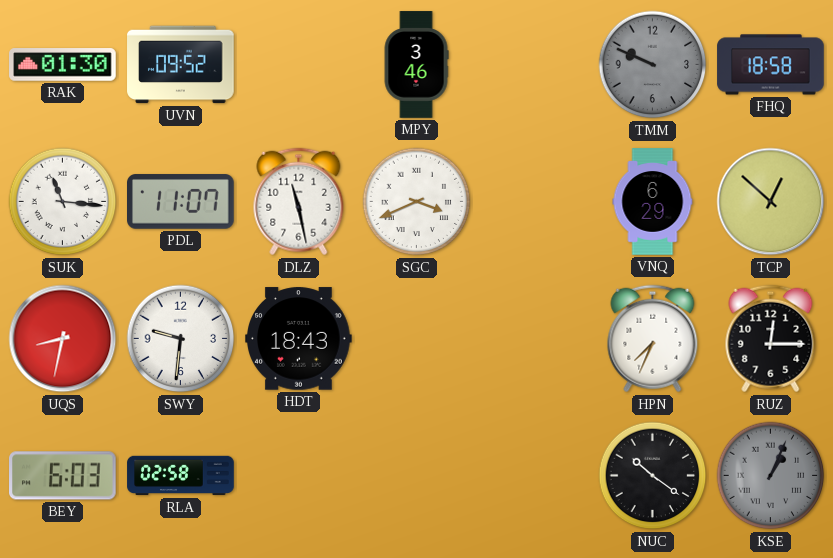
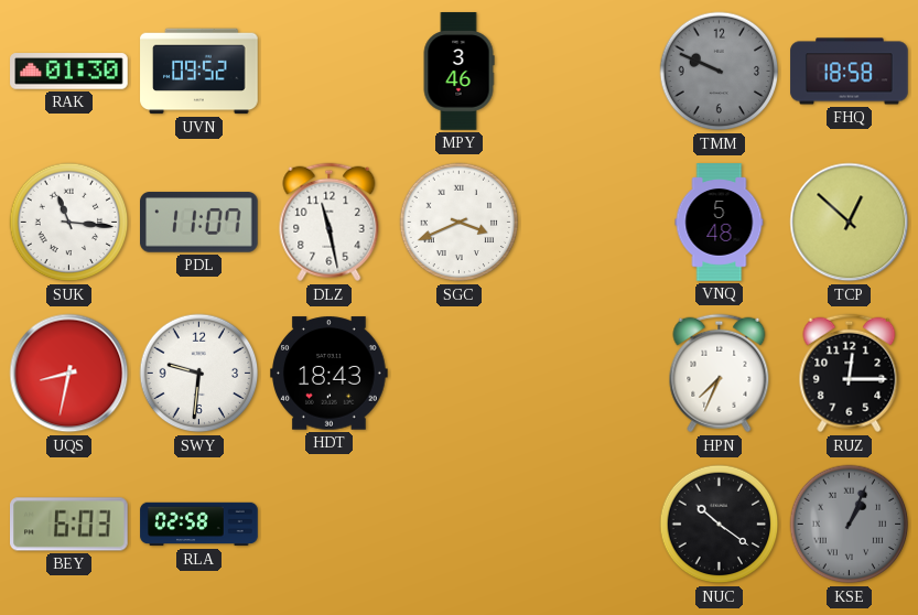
VNQ: 6:29 -> 5:48
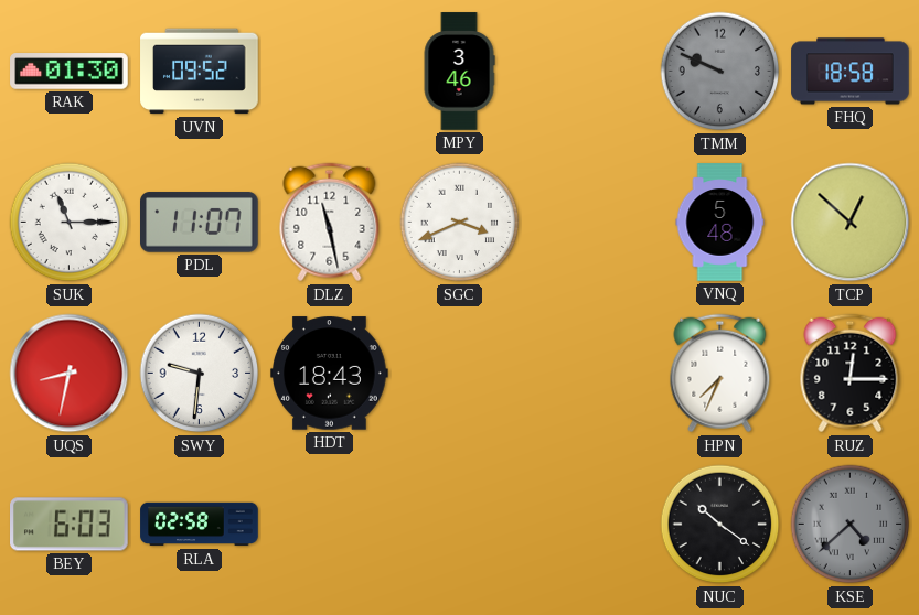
SUK: 11:16 -> 11:15
KSE: 1:04 -> 4:38
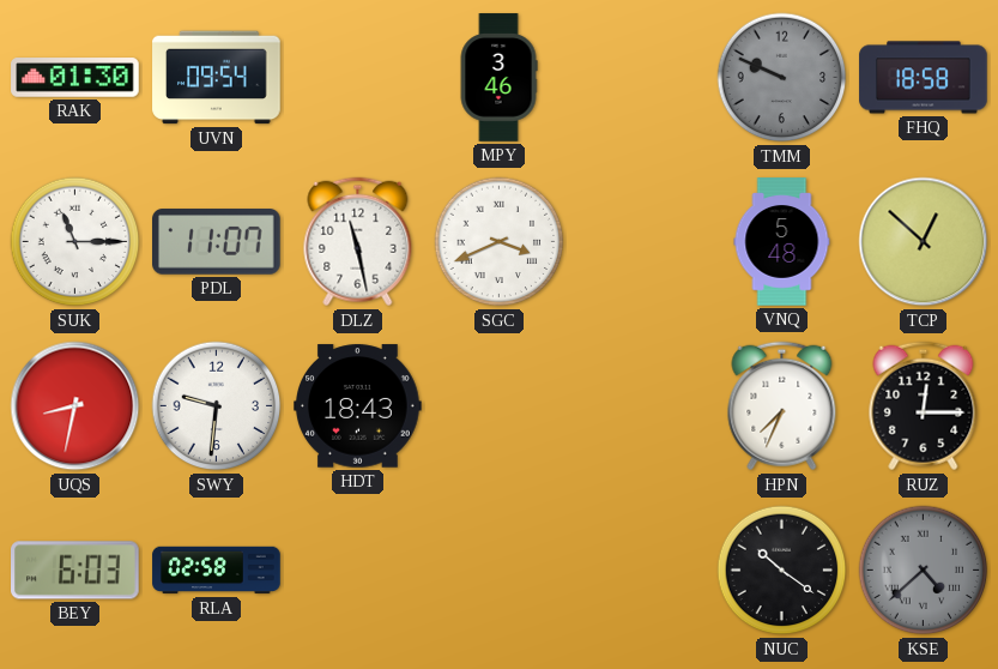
UVN: 09:52 -> 09:54
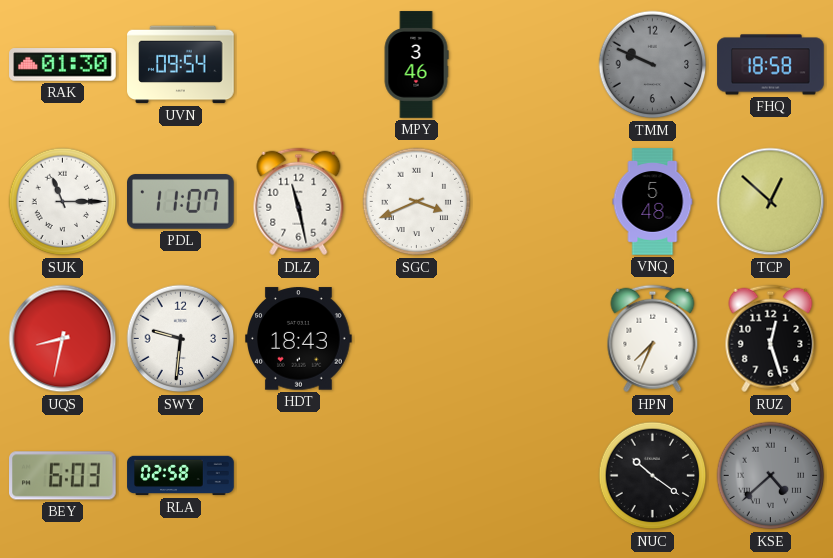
RUZ: 12:15 -> 12:27
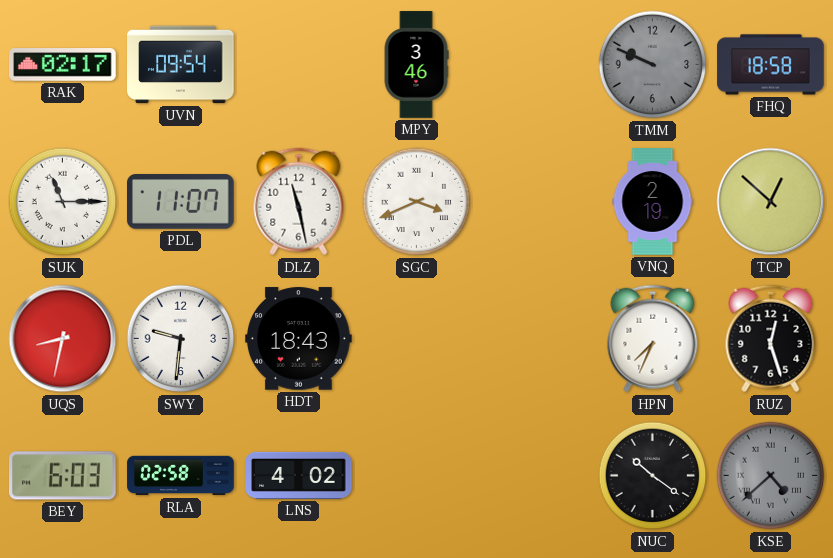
RAK: 01:30 -> 02:17
VNQ: 5:48 -> 2:19
LNS: none -> 4:02
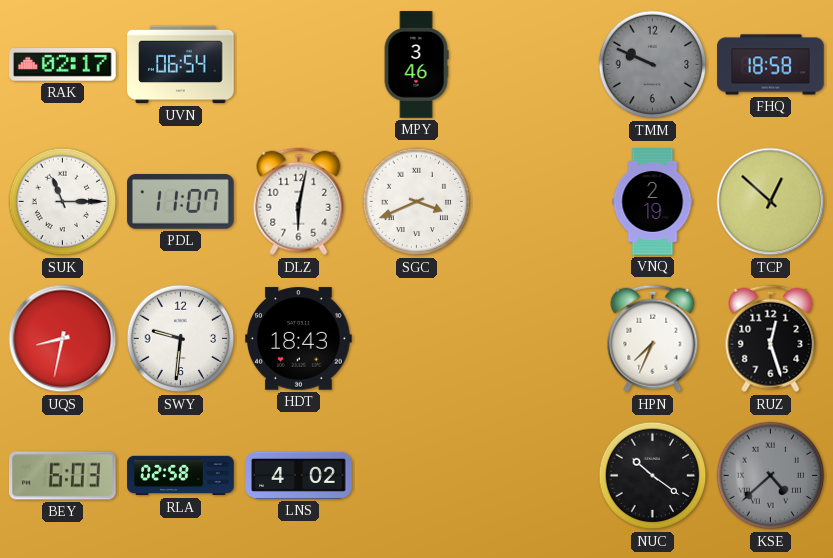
UVN: 09:54 -> 06:54
DLZ: 11:28 -> 6:02
